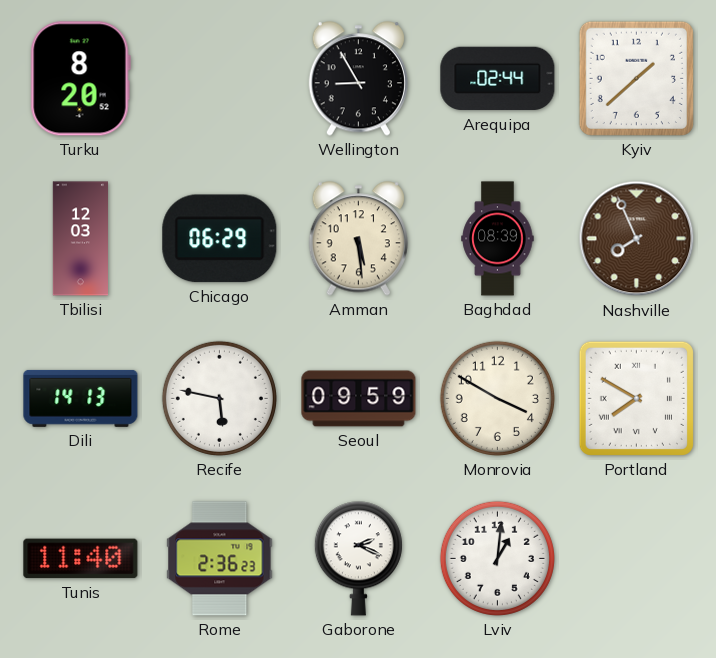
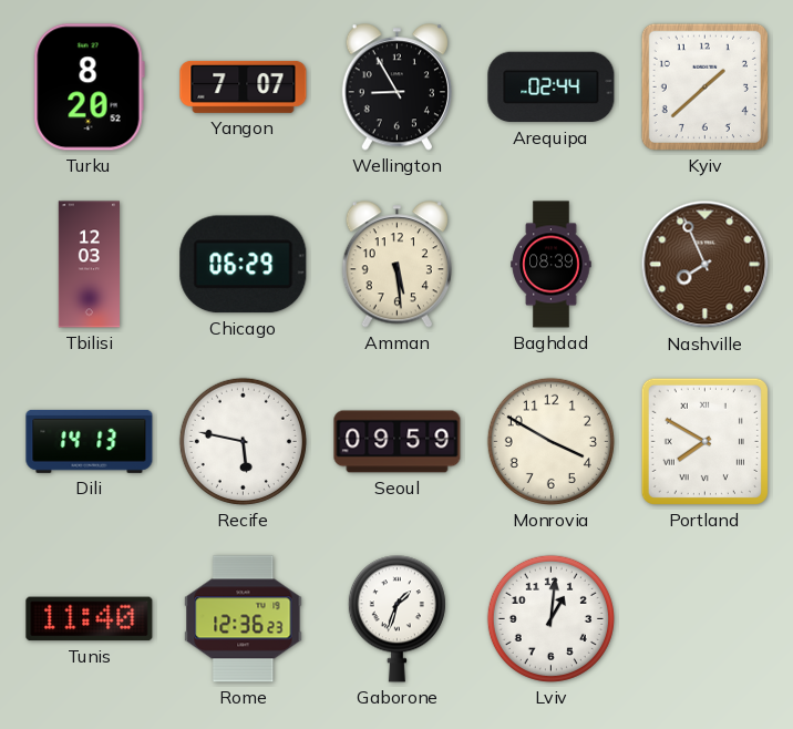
Yangon: none -> 7:07
Rome: 2:36 -> 12:36
Gaborone: 2:19 -> 1:33
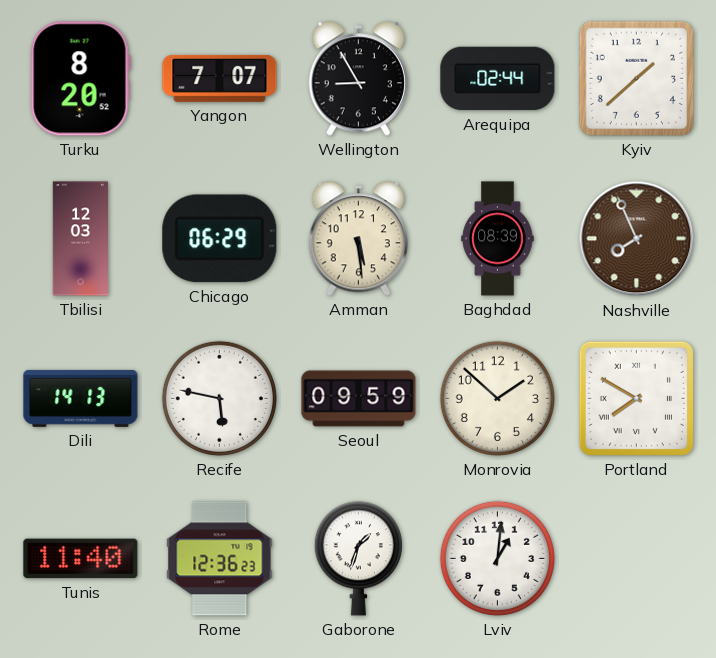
Monrovia: 3:50 -> 1:52
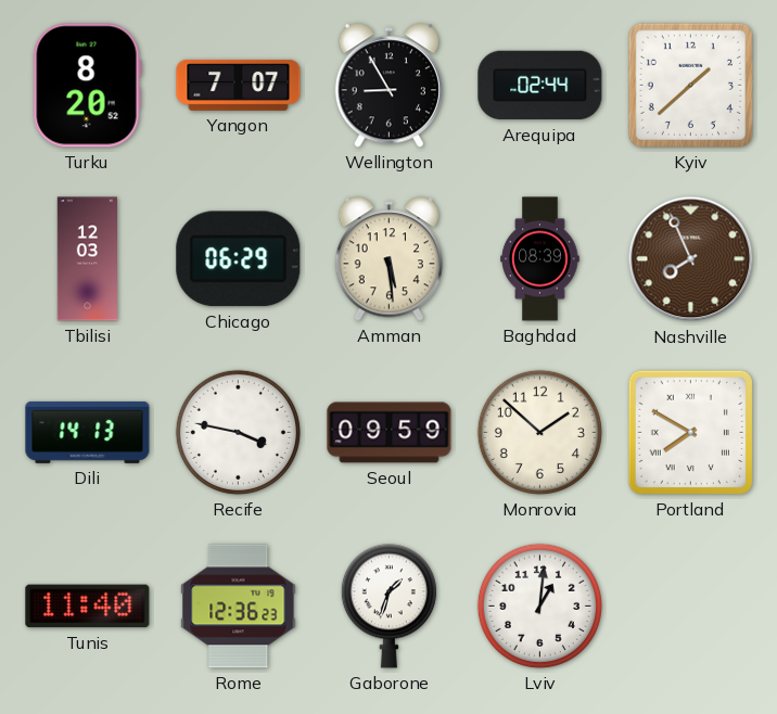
Recife: 5:47 -> 3:47
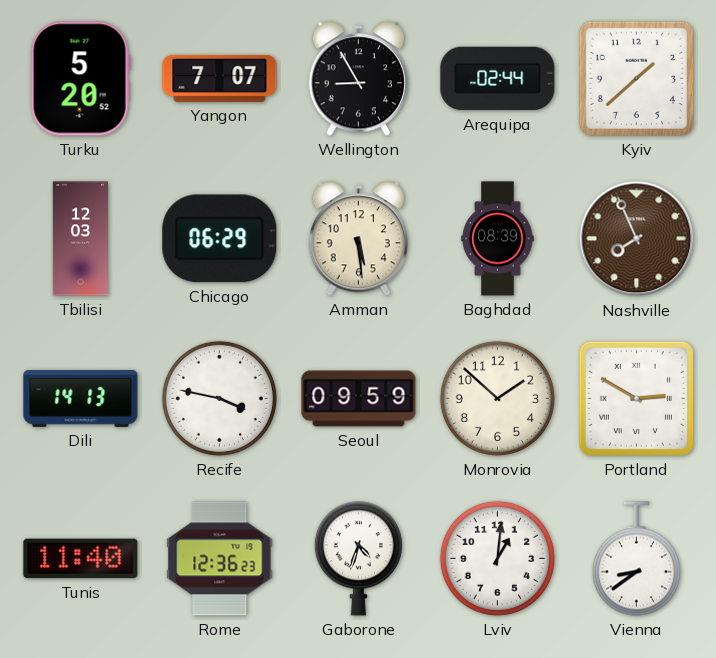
Turku: 8:20 -> 5:20
Portland: 7:50 -> 2:50
Gaborone: 1:33 -> 4:33
Vienna: none -> 8:39
